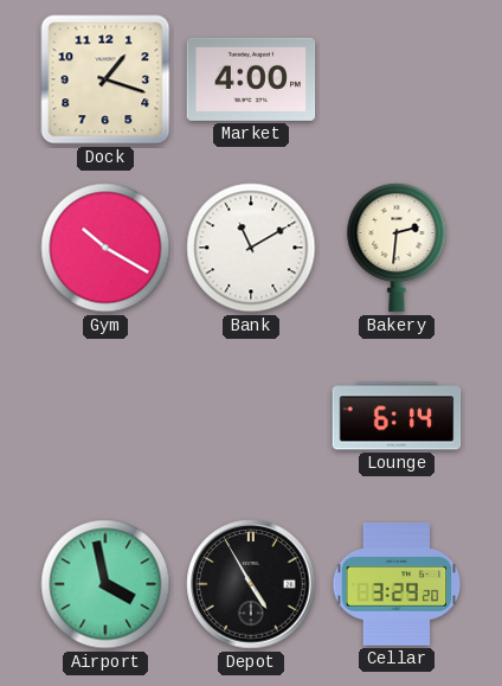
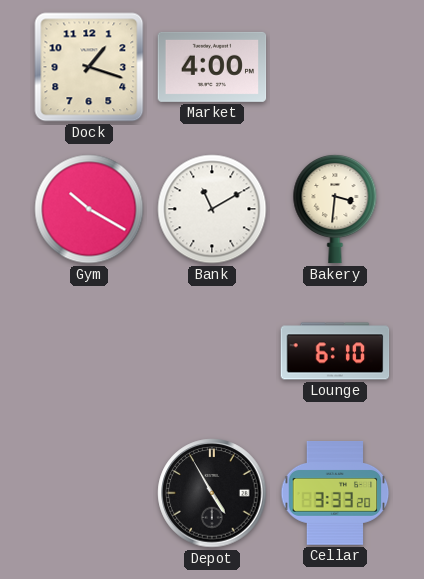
Bakery: 2:31 -> 3:31
Lounge: 6:14 -> 6:10
Airport: 3:58 -> none
Cellar: 3:29 -> 3:33
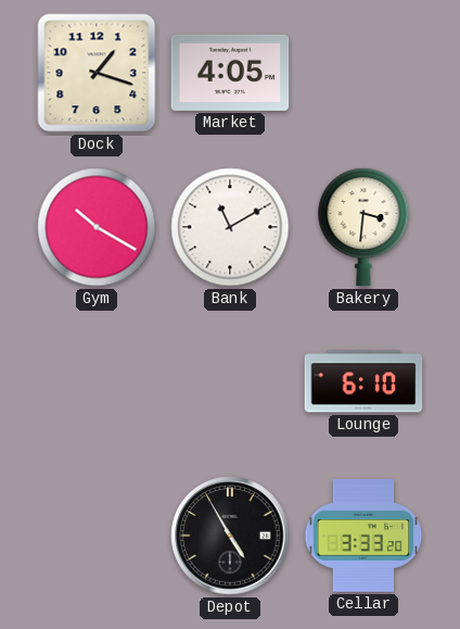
Market: 4:00 -> 4:05
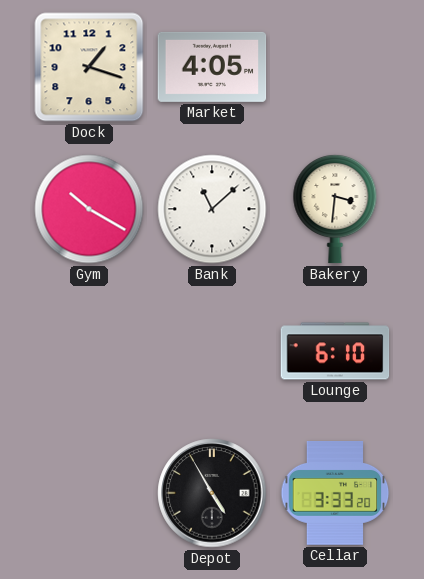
Bank: 11:10 -> 11:08
